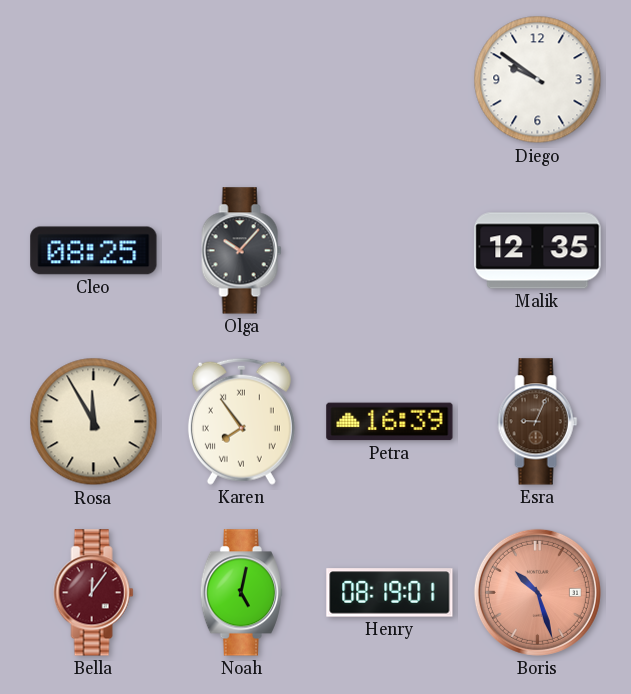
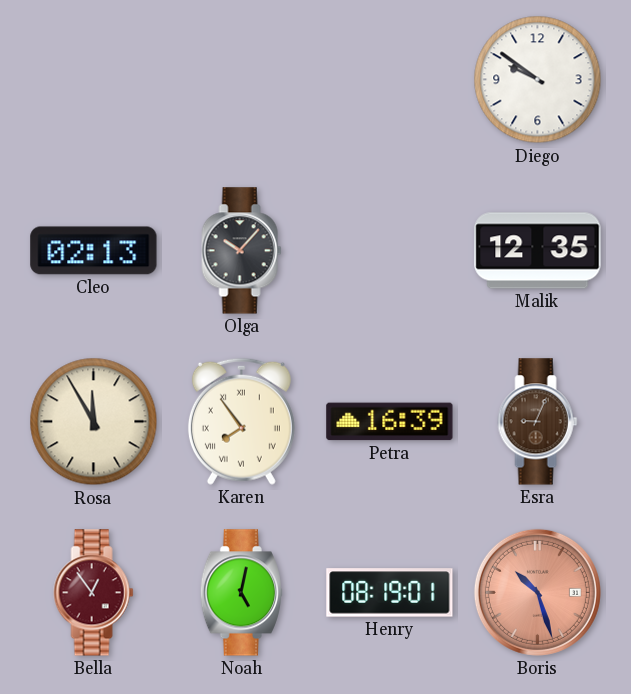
Cleo: 08:25 -> 02:13
Bella: 12:06 -> 12:54
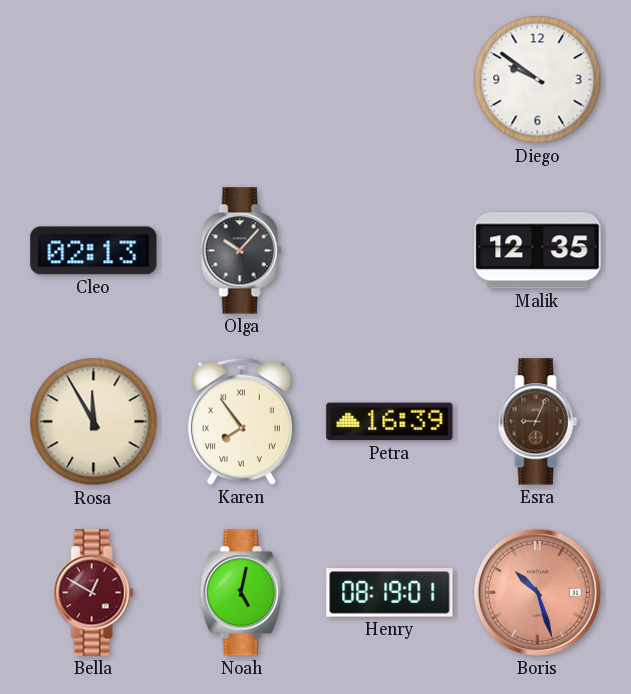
Bella: 12:54 -> 12:50
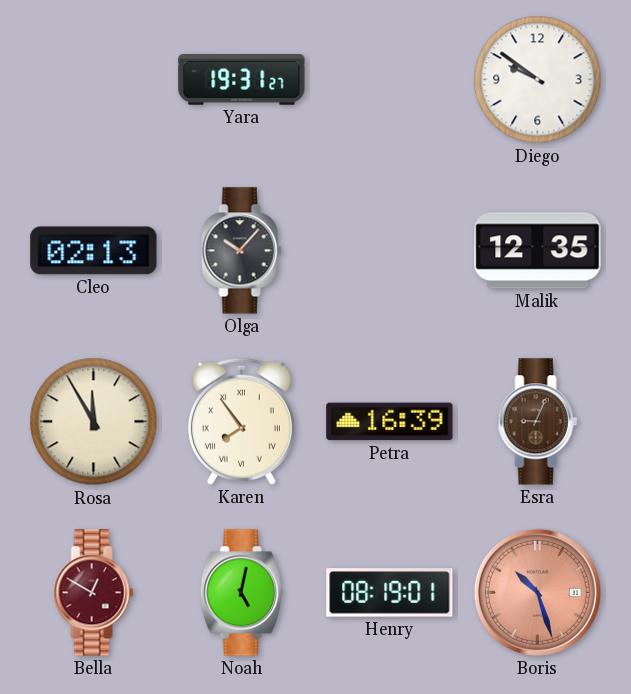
Yara: none -> 19:31
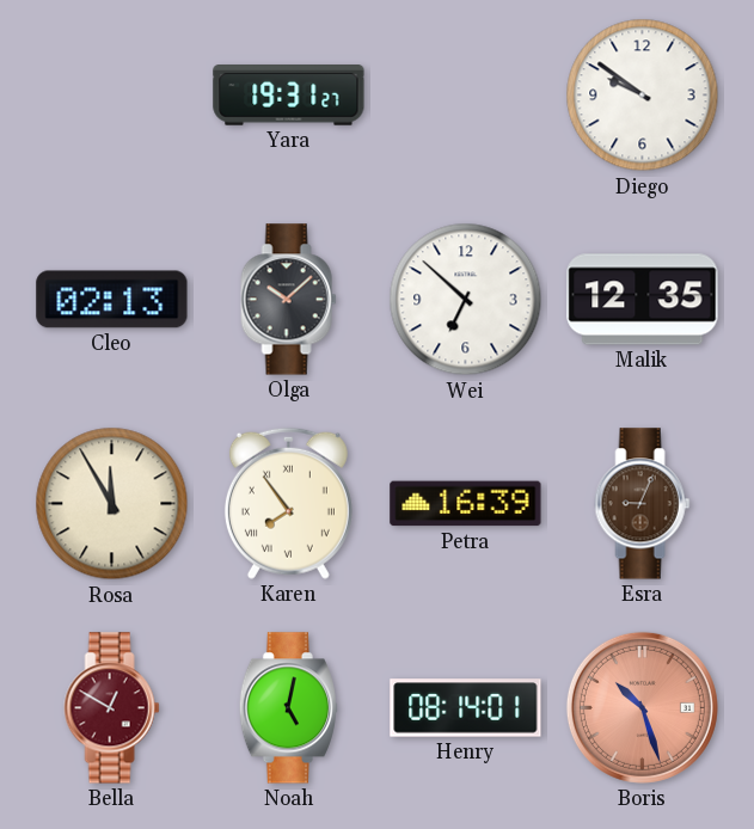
Olga: 10:07 -> 10:08
Wei: none -> 6:52
Henry: 08:19 -> 08:14
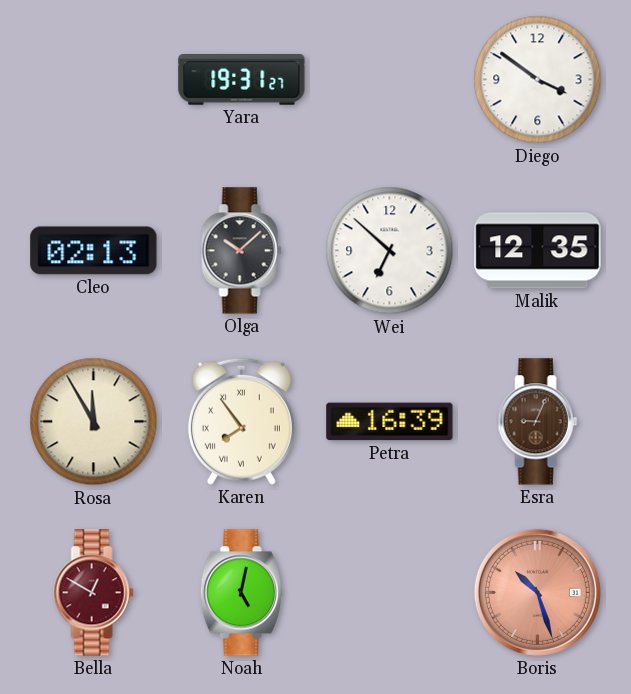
Diego: 9:51 -> 3:51
Henry: 08:14 -> none
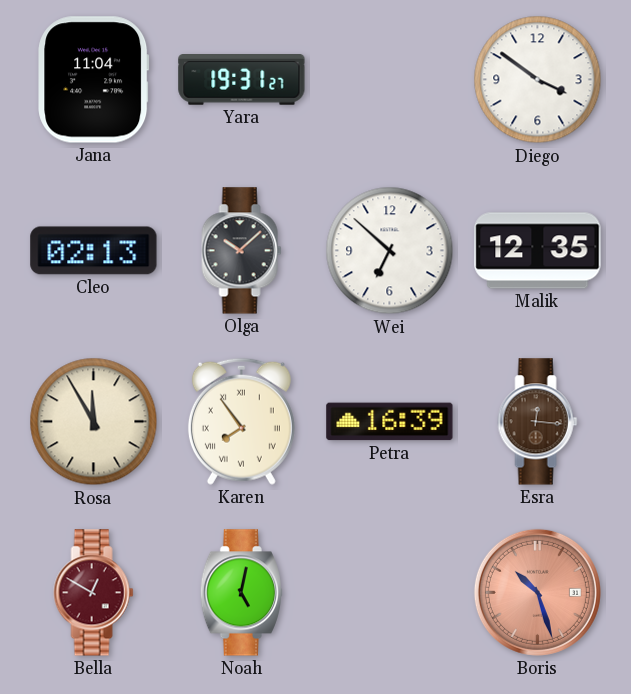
Jana: none -> 11:04
Esra: 9:04 -> 12:16
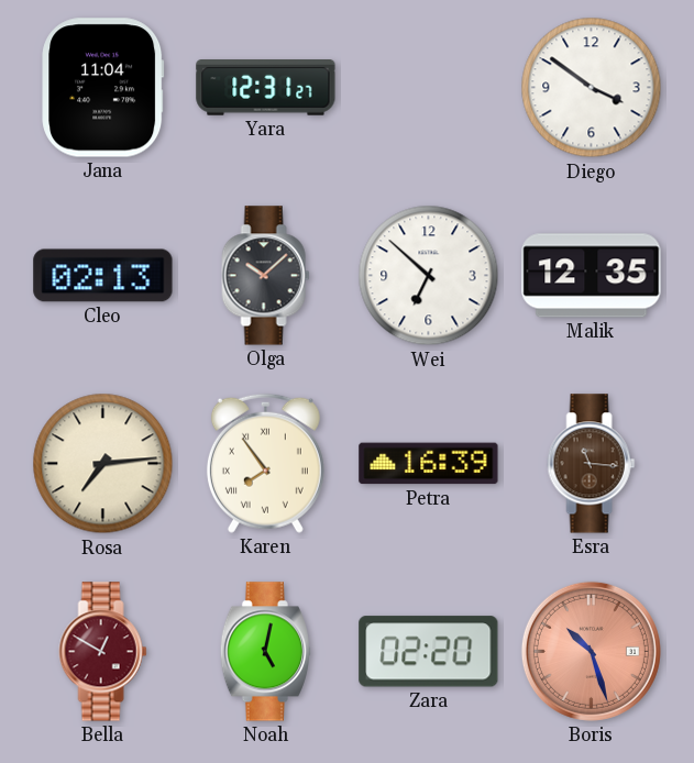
Yara: 19:31 -> 12:31
Rosa: 11:55 -> 7:14
Esra: 12:16 -> 11:16
Zara: none -> 02:20
